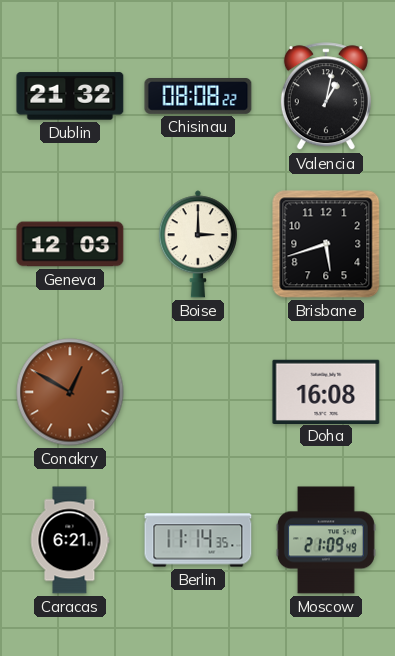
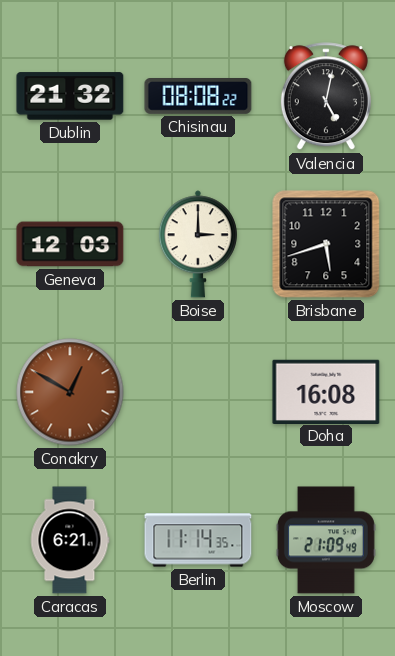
Valencia: 1:02 -> 5:02
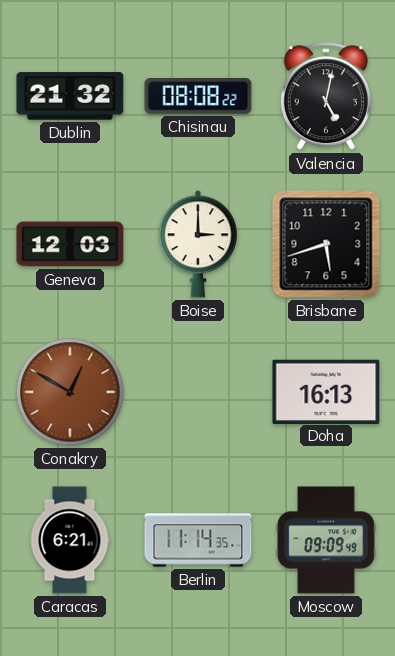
Doha: 16:08 -> 16:13
Moscow: 21:09 -> 09:09
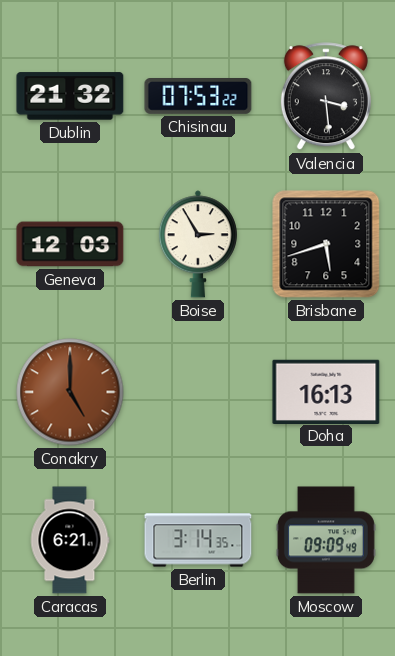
Chisinau: 08:08 -> 07:53
Valencia: 5:02 -> 3:29
Boise: 3:00 -> 2:55
Conakry: 12:50 -> 5:00
Berlin: 11:14 -> 3:14
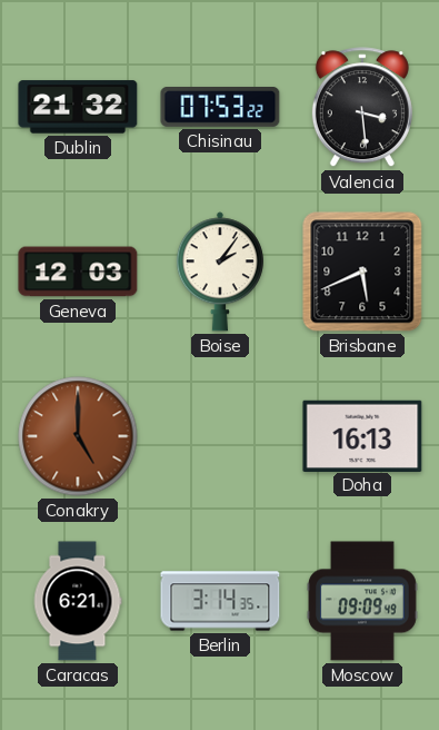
Boise: 2:55 -> 2:06
Brisbane: 5:42 -> 5:41
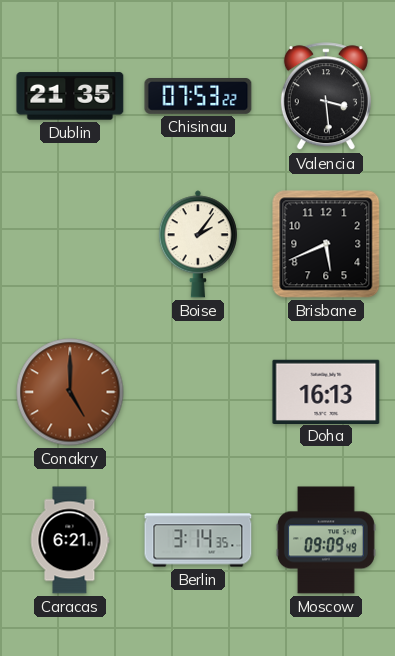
Dublin: 21:32 -> 21:35
Geneva: 12:03 -> none
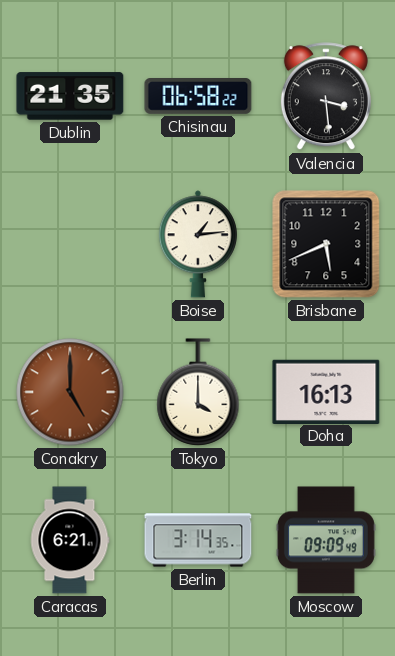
Chisinau: 07:53 -> 06:58
Boise: 2:06 -> 1:14
Tokyo: none -> 4:00
